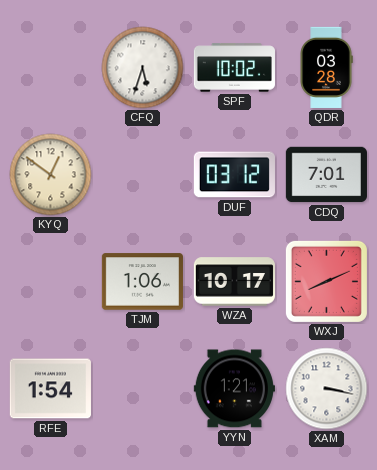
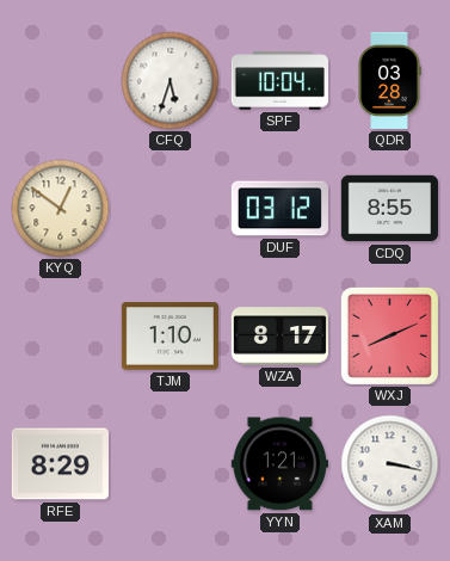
SPF: 10:02 -> 10:04
CDQ: 7:01 -> 8:55
TJM: 1:06 -> 1:10
WZA: 10:17 -> 8:17
RFE: 1:54 -> 8:29
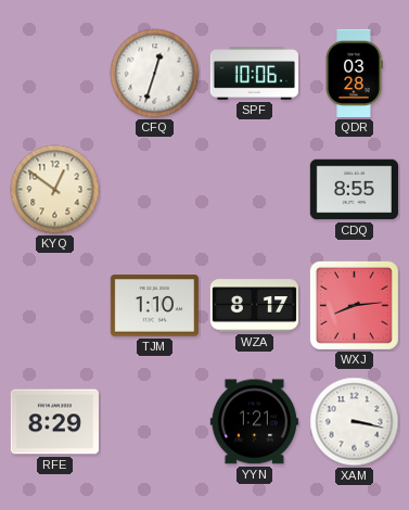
CFQ: 5:33 -> 12:33
SPF: 10:04 -> 10:06
DUF: 03:12 -> none
WXJ: 8:11 -> 8:14
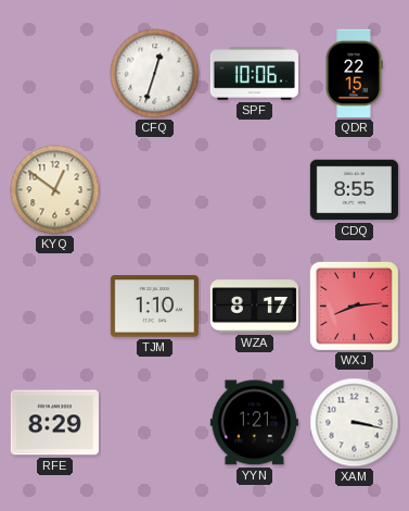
QDR: 03:28 -> 22:15
